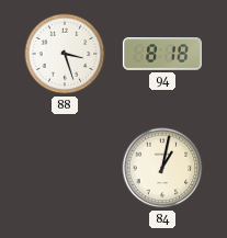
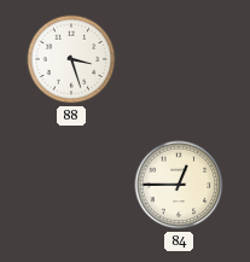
94: 8:18 -> none
84: 1:02 -> 12:45
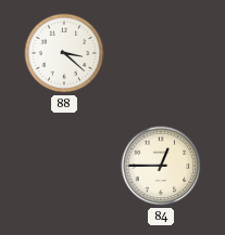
88: 3:27 -> 3:22
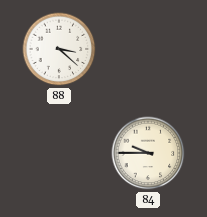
84: 12:45 -> 9:45
